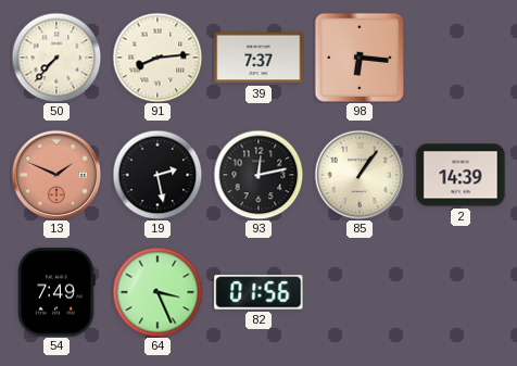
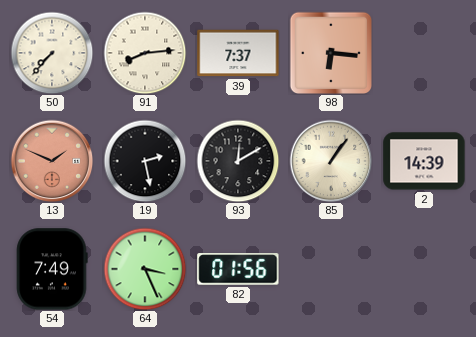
93: 12:13 -> 12:10
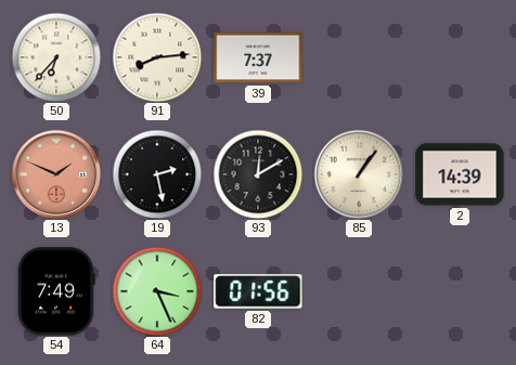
50: 7:37 -> 6:37
98: 6:16 -> none
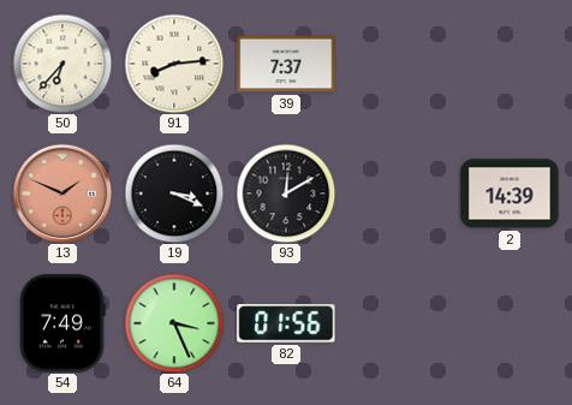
19: 2:28 -> 3:19
85: 1:06 -> none
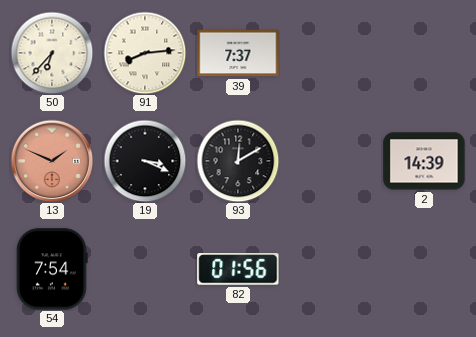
54: 7:49 -> 7:54
64: 3:26 -> none
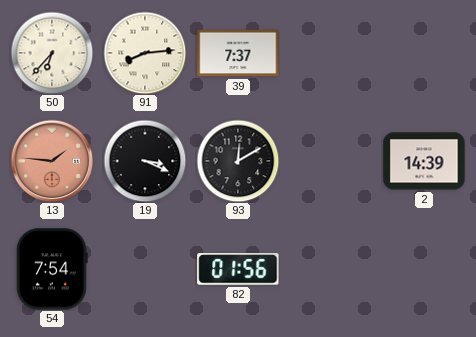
13: 1:49 -> 1:46
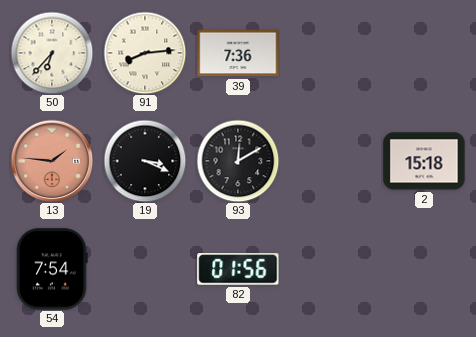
39: 7:37 -> 7:36
2: 14:39 -> 15:18
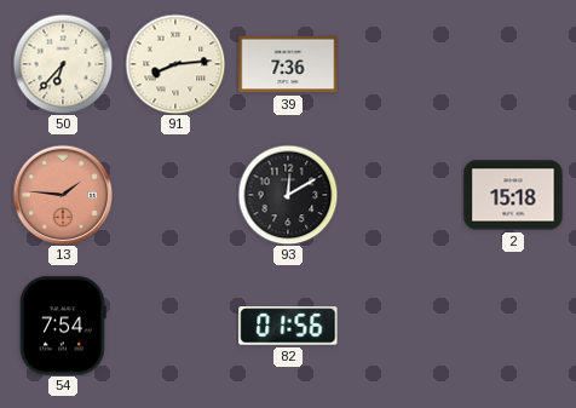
19: 3:19 -> none
